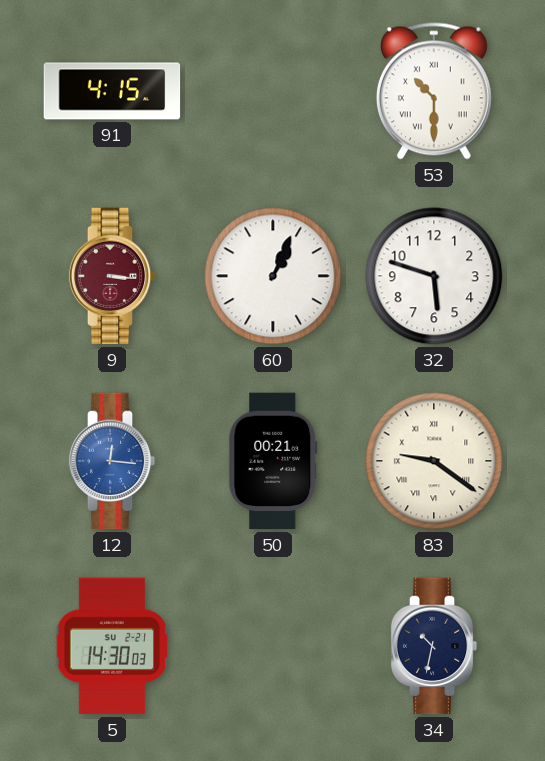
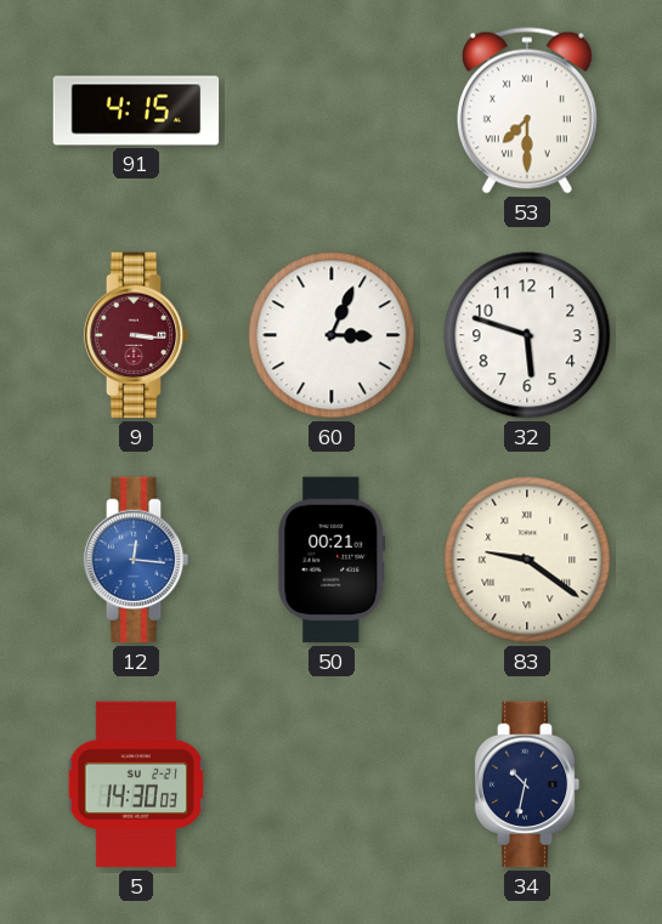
53: 10:30 -> 7:30
60: 1:04 -> 3:04
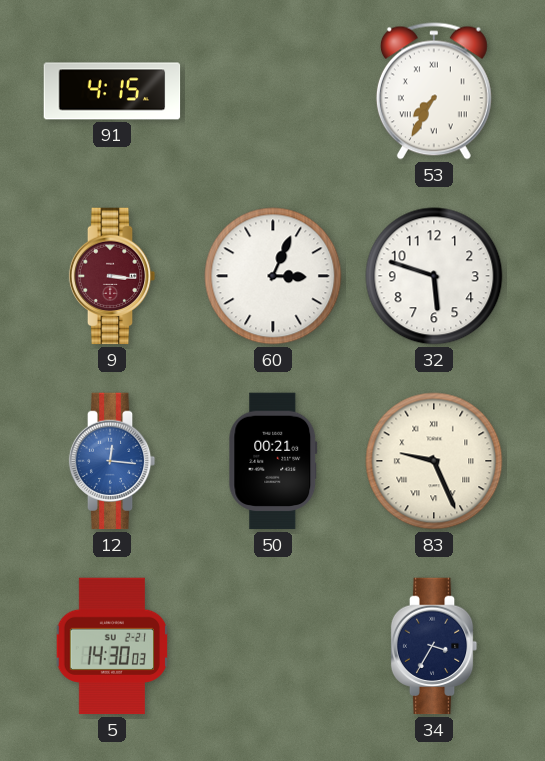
53: 7:30 -> 7:35
83: 9:21 -> 9:26
34: 10:32 -> 3:35
